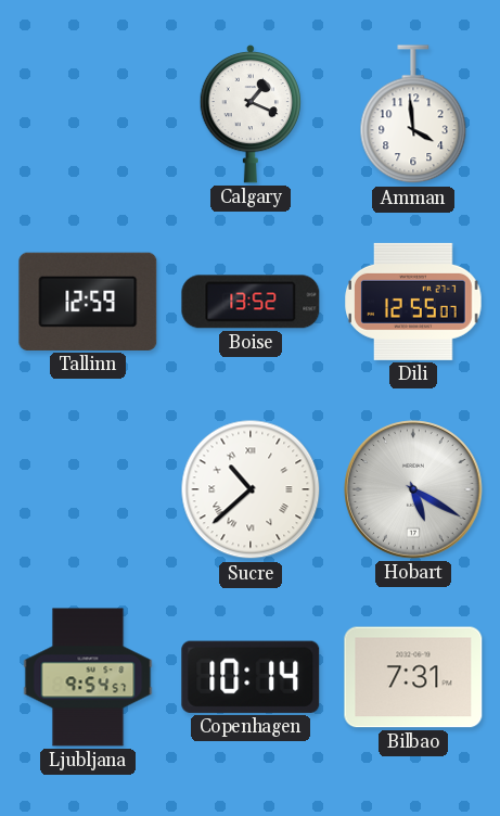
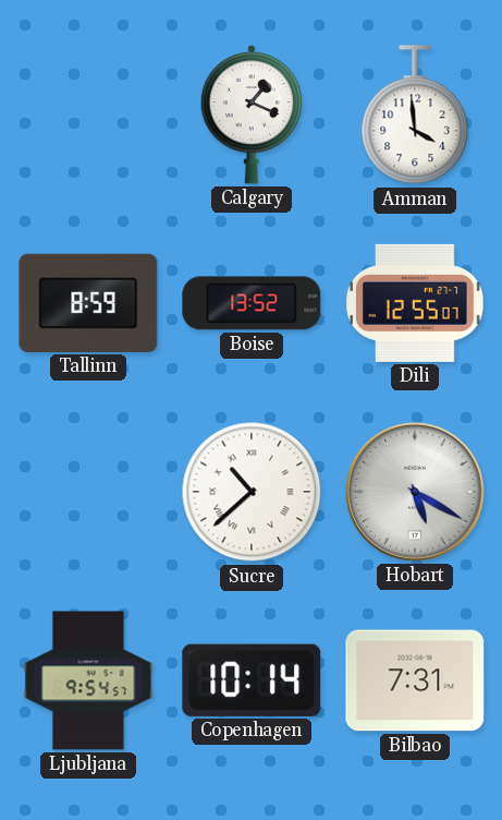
Tallinn: 12:59 -> 8:59
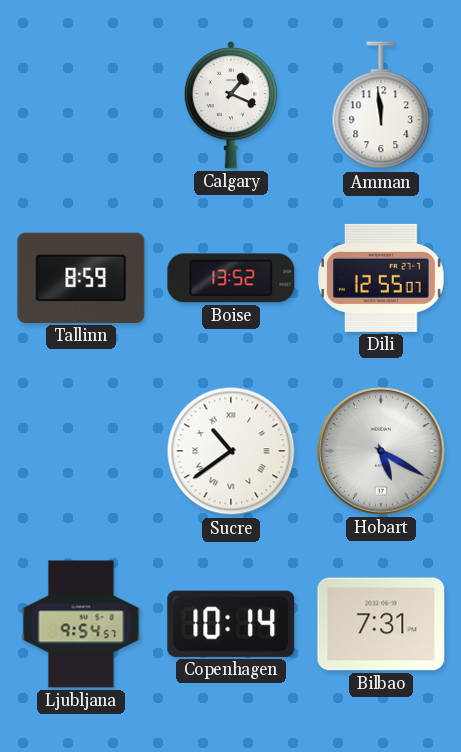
Amman: 3:59 -> 11:59
Sucre: 10:38 -> 10:39
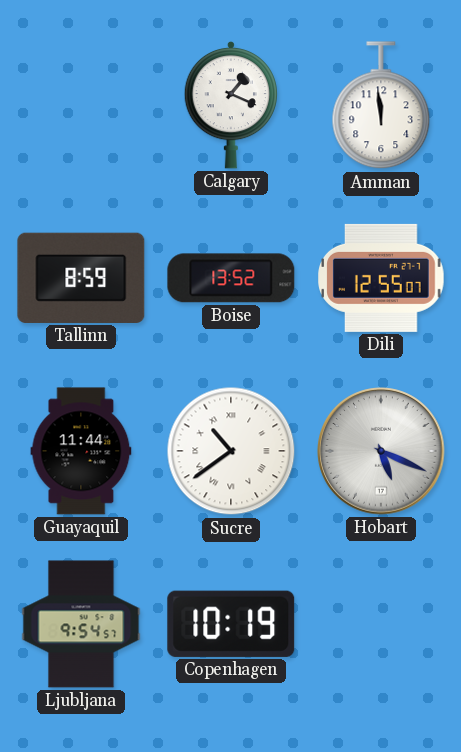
Guayaquil: none -> 11:44
Hobart: 5:20 -> 5:19
Copenhagen: 10:14 -> 10:19
Bilbao: 7:31 -> none
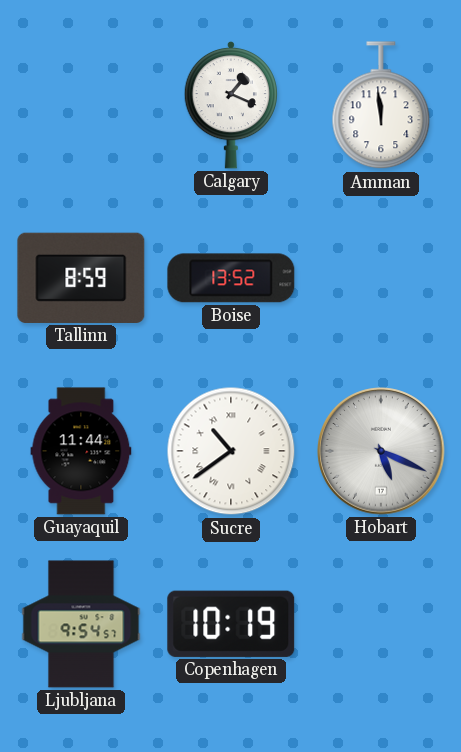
Dili: 12:55 -> none
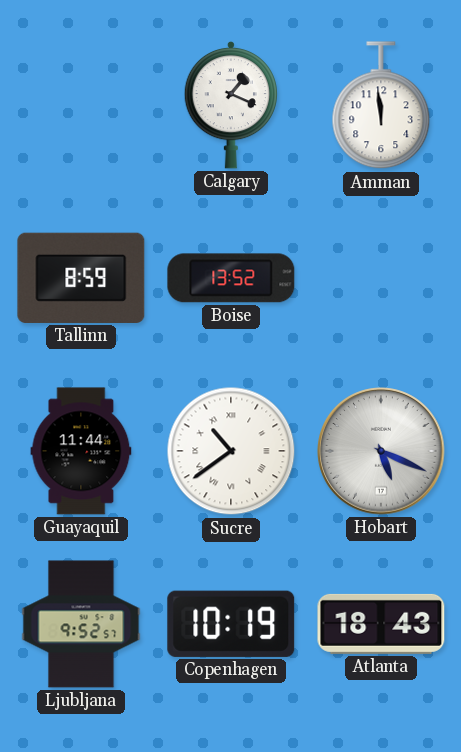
Ljubljana: 9:54 -> 9:52
Atlanta: none -> 18:43
